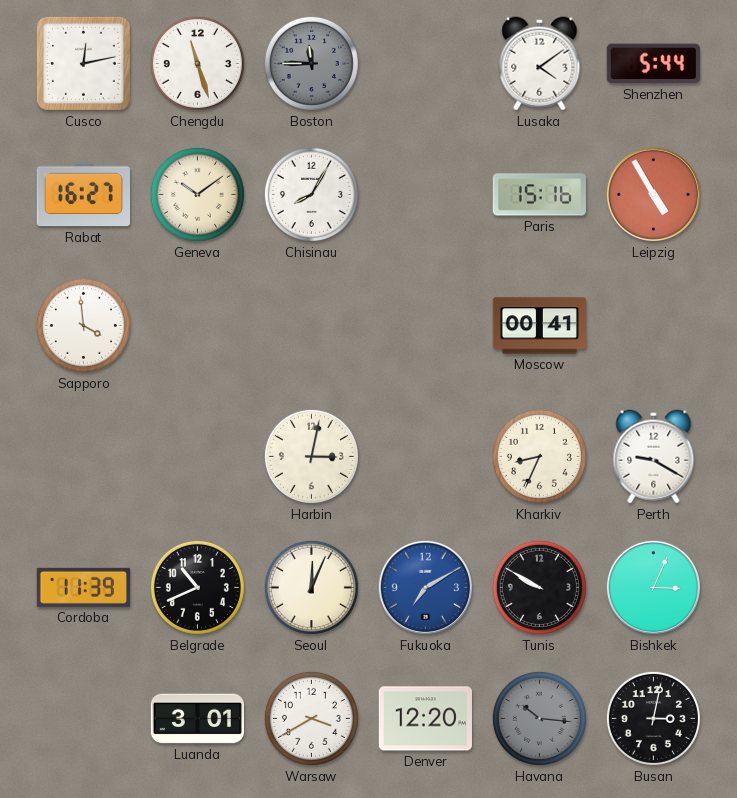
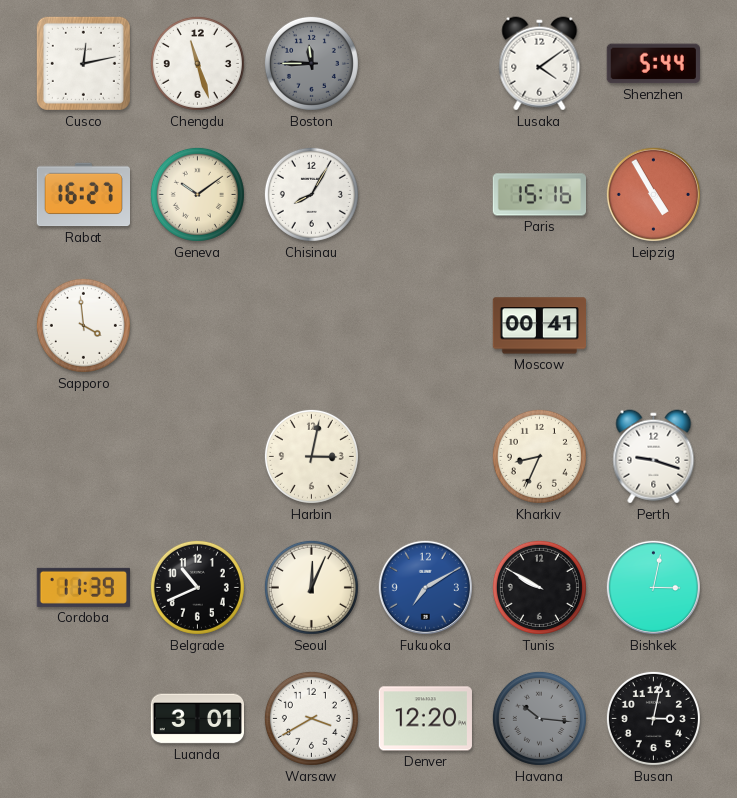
Perth: 9:20 -> 9:18
Bishkek: 3:04 -> 3:02
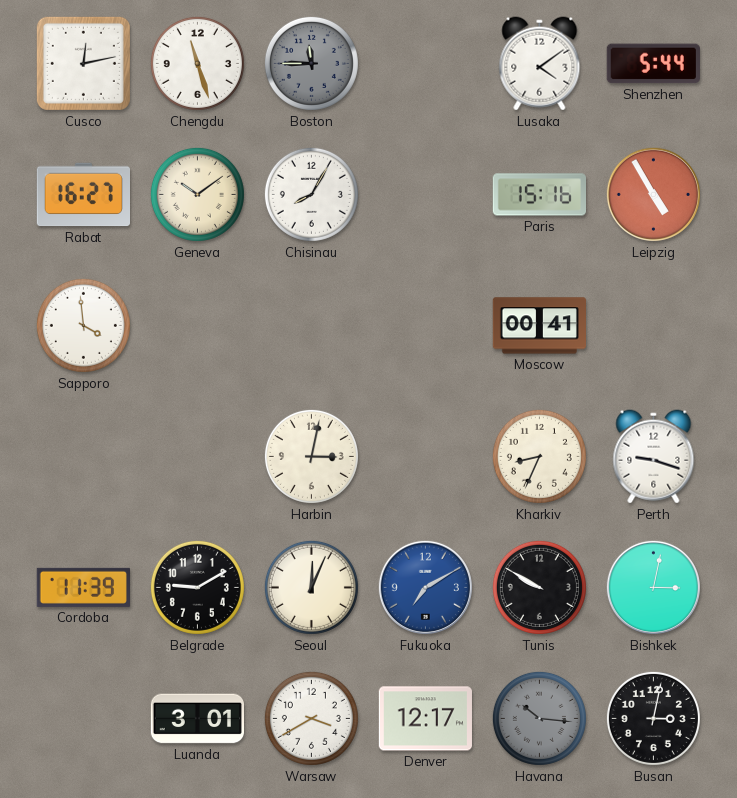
Belgrade: 10:41 -> 9:10
Denver: 12:20 -> 12:17
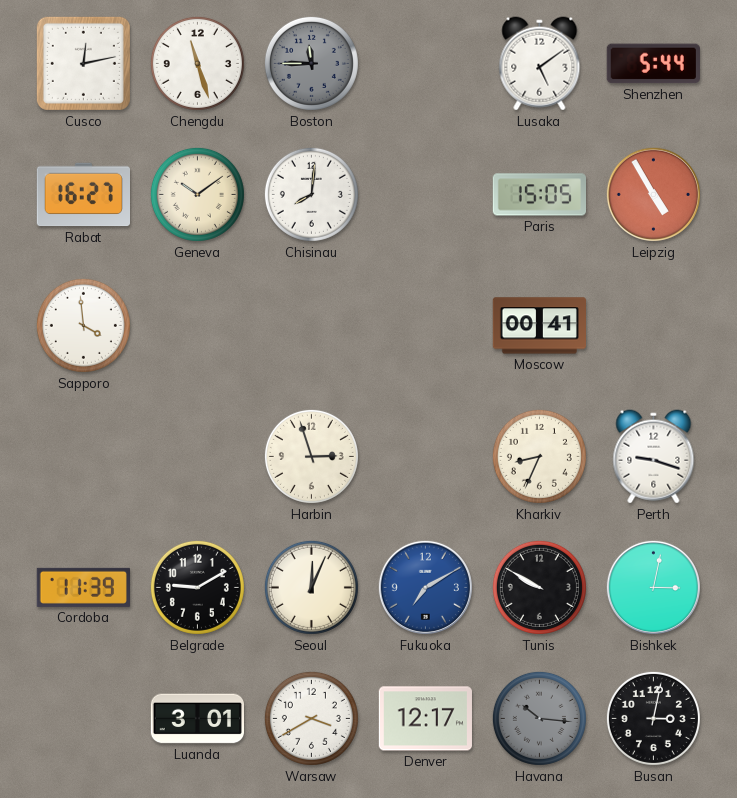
Lusaka: 4:09 -> 5:09
Chisinau: 8:05 -> 8:01
Paris: 15:16 -> 15:05
Harbin: 3:02 -> 2:57
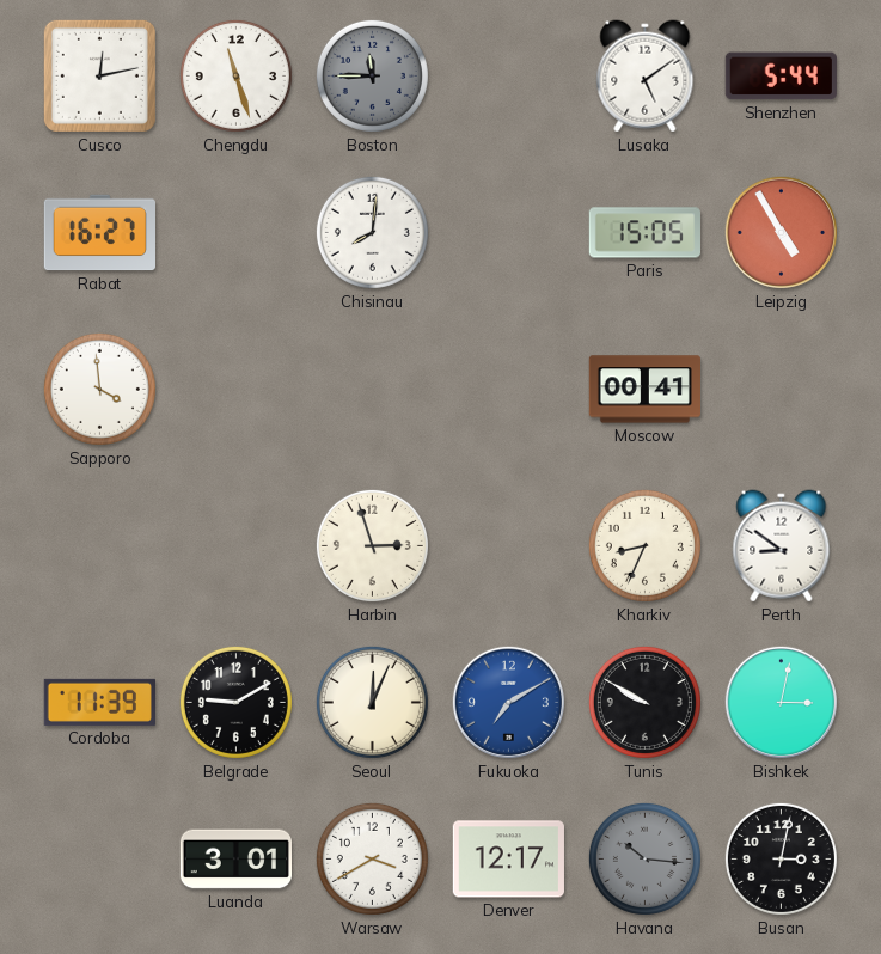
Geneva: 10:09 -> none
Perth: 9:18 -> 8:51
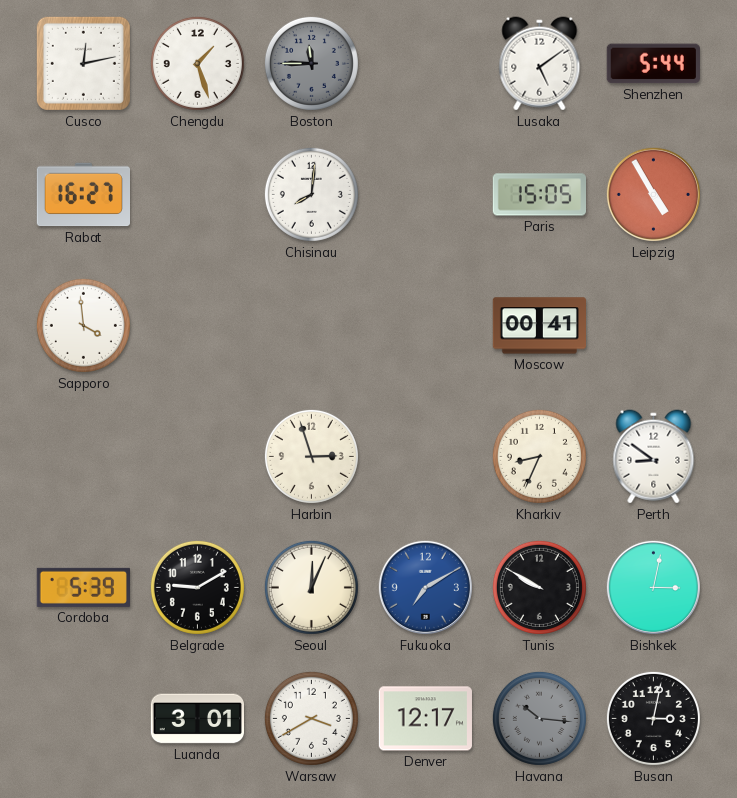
Chengdu: 11:27 -> 1:27
Cordoba: 11:39 -> 5:39
